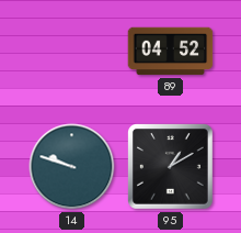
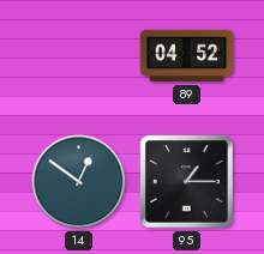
14: 9:48 -> 12:51
95: 1:10 -> 1:15
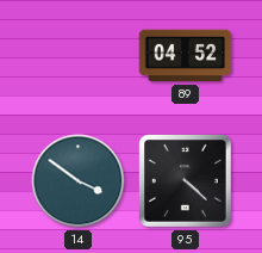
14: 12:51 -> 3:51
95: 1:15 -> 4:22
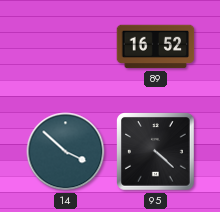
89: 04:52 -> 16:52
14: 3:51 -> 3:52
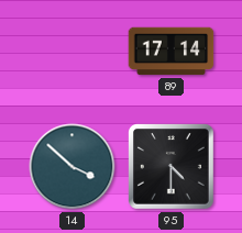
89: 16:52 -> 17:14
95: 4:22 -> 4:30
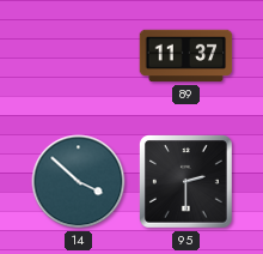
89: 17:14 -> 11:37
95: 4:30 -> 2:30
